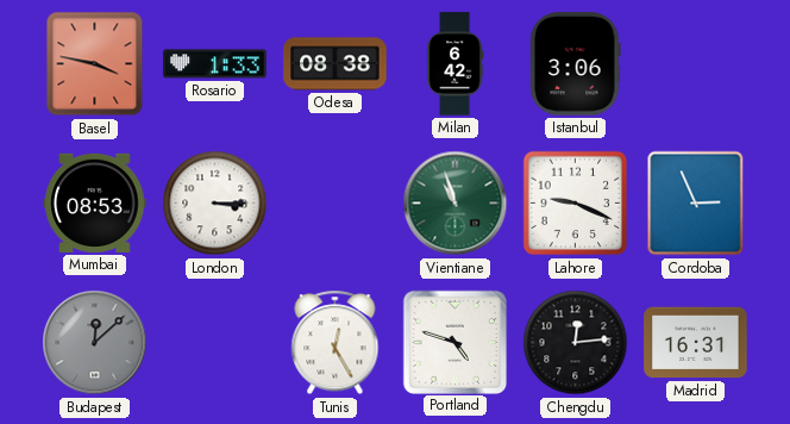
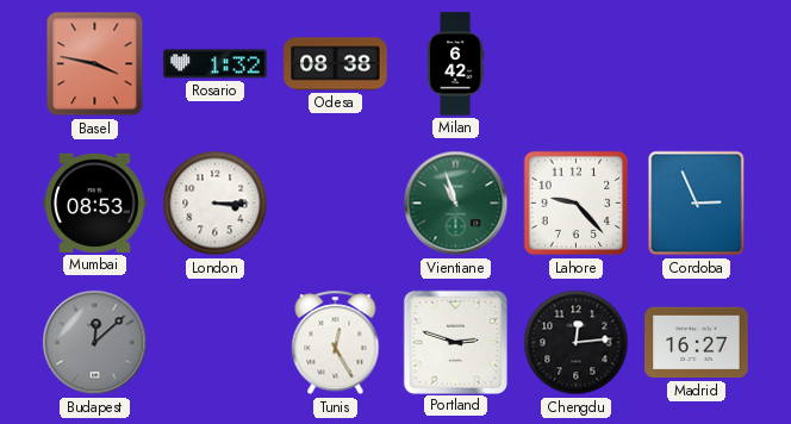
Rosario: 1:33 -> 1:32
Istanbul: 3:06 -> none
Lahore: 9:19 -> 9:23
Portland: 4:48 -> 2:48
Madrid: 16:31 -> 16:27
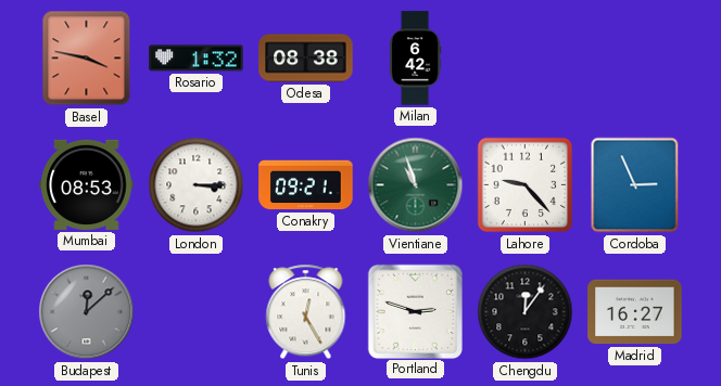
Conakry: none -> 09:21
Chengdu: 12:14 -> 12:06
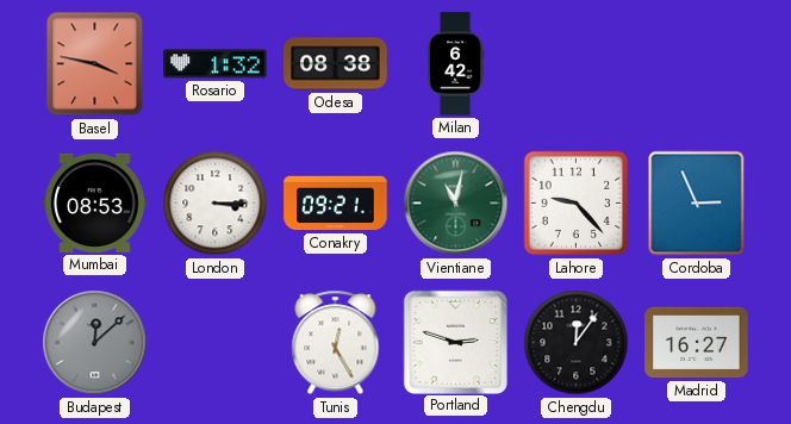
Vientiane: 10:57 -> 11:02
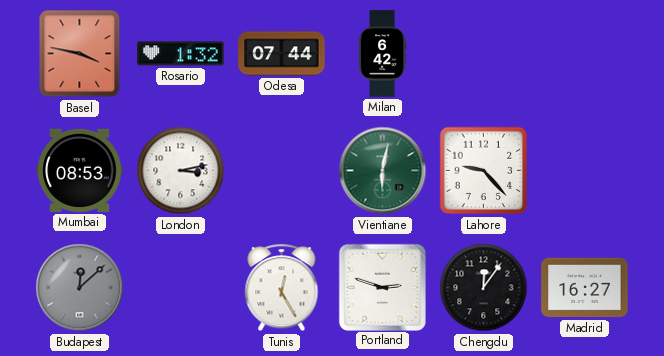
Odesa: 08:38 -> 07:44
London: 3:15 -> 3:13
Conakry: 09:21 -> none
Vientiane: 11:02 -> 6:02
Cordoba: 2:56 -> none
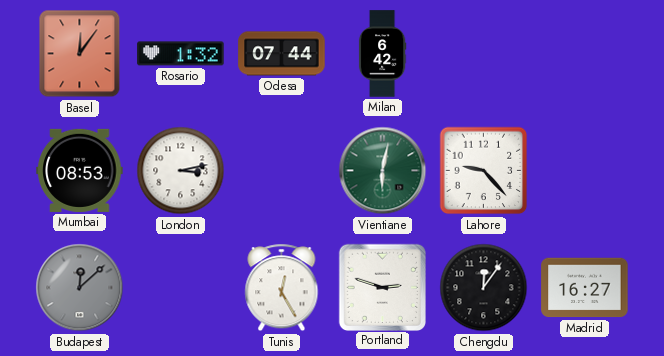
Basel: 3:47 -> 12:06
